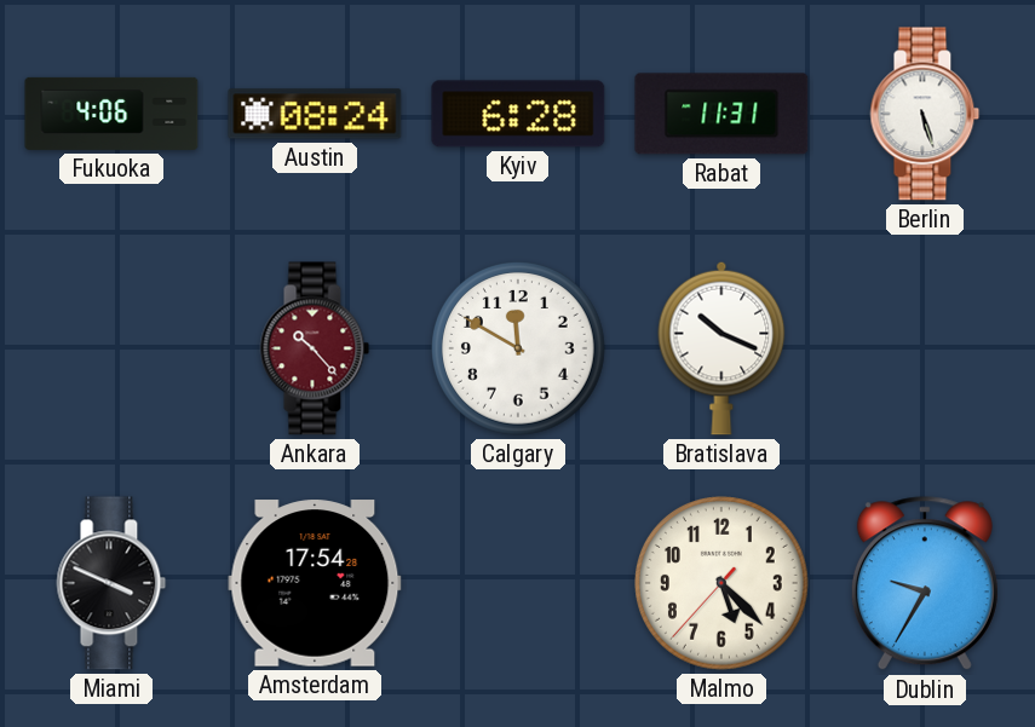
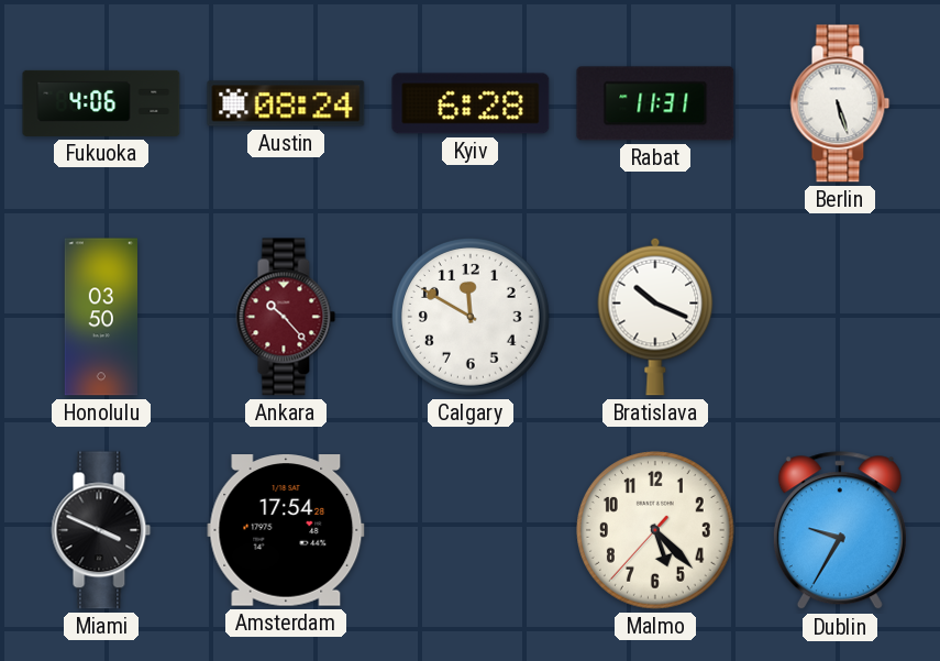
Honolulu: none -> 03:50
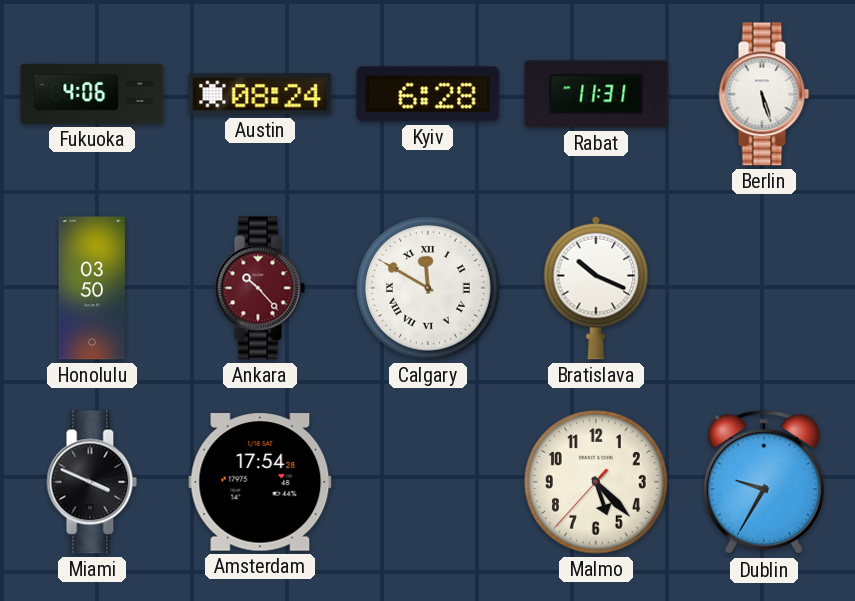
Calgary numerals: Arabic -> Roman
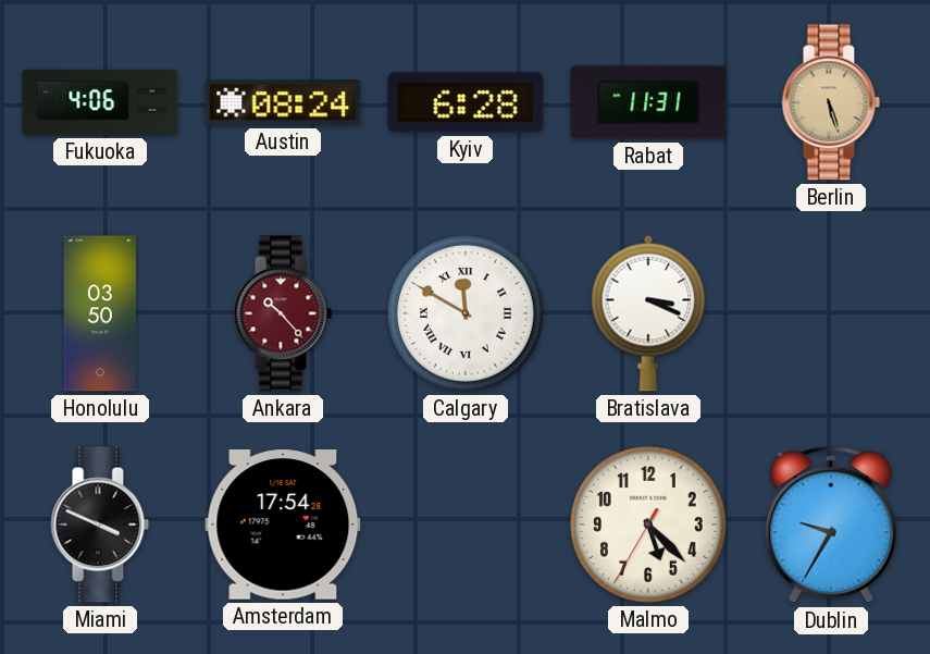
Berlin dial: white -> champagne
Bratislava: 10:19 -> 3:19
Malmo: 5:22:37 -> 5:22:35
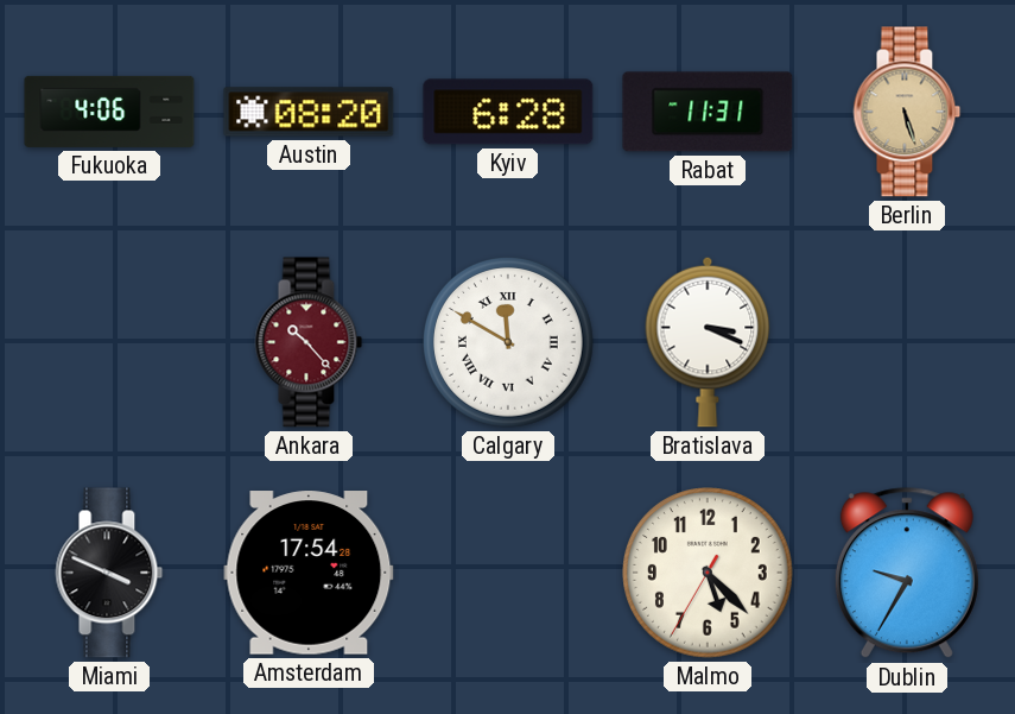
Austin: 08:24 -> 08:20
Honolulu: 03:50 -> none
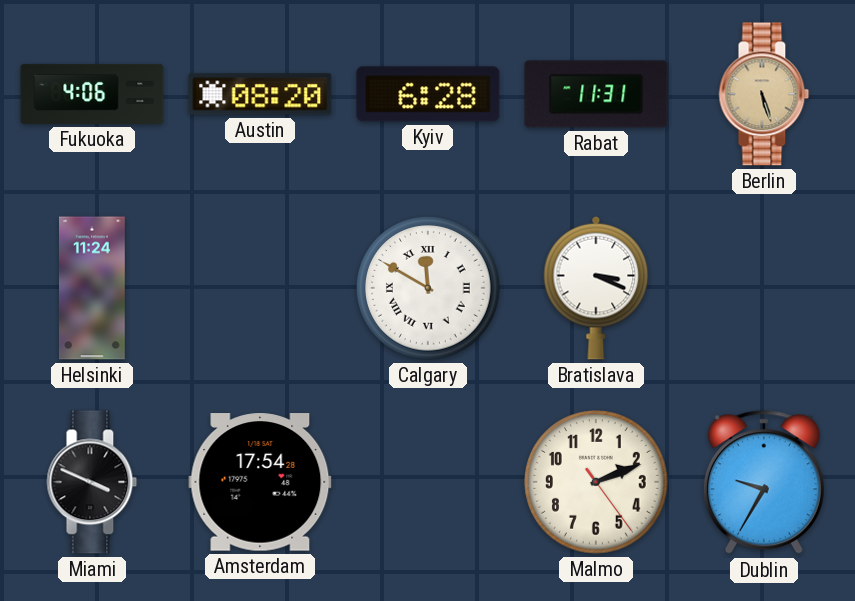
Helsinki: none -> 11:24
Ankara: 10:23 -> none
Malmo: 5:22 -> 2:11
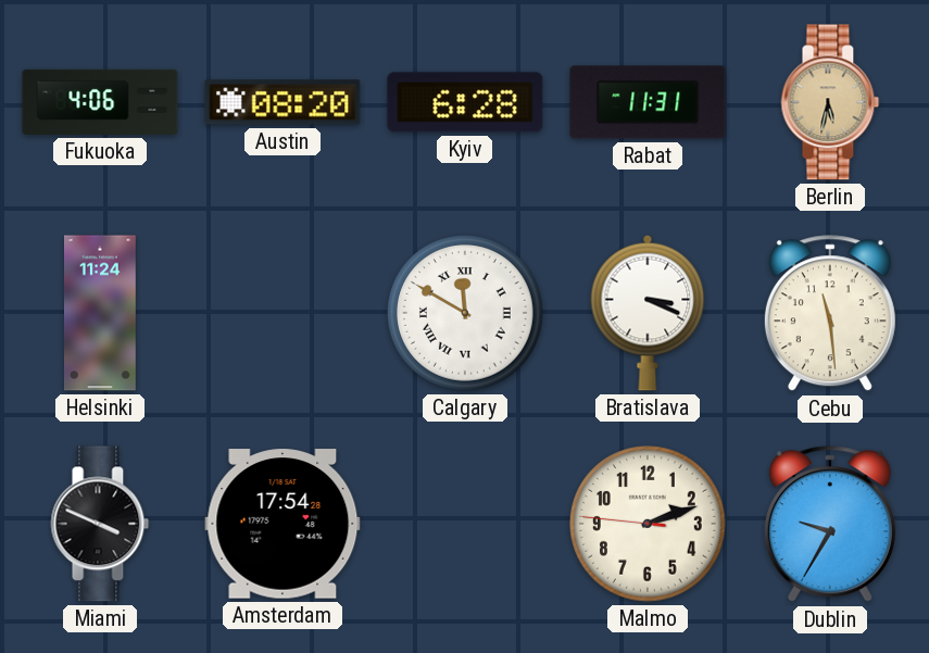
Berlin: 5:27 -> 5:32
Cebu: none -> 11:29
Malmo: 2:11:24 -> 2:11:46
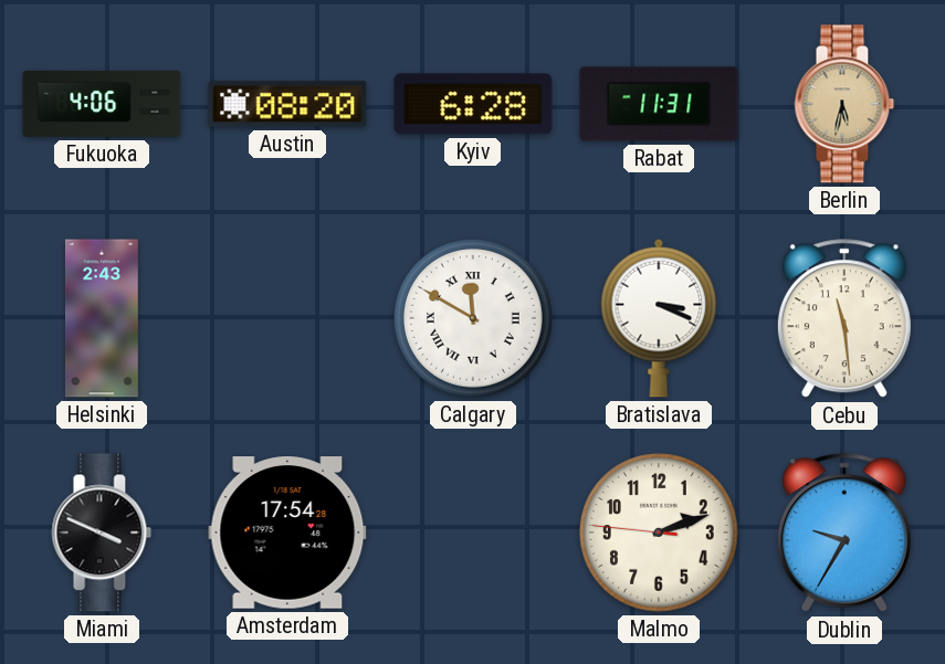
Helsinki: 11:24 -> 2:43
